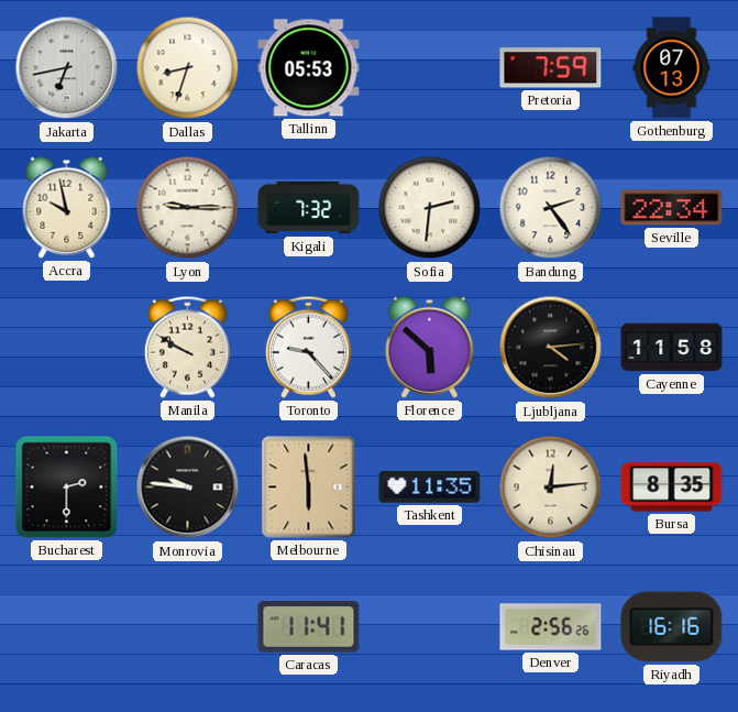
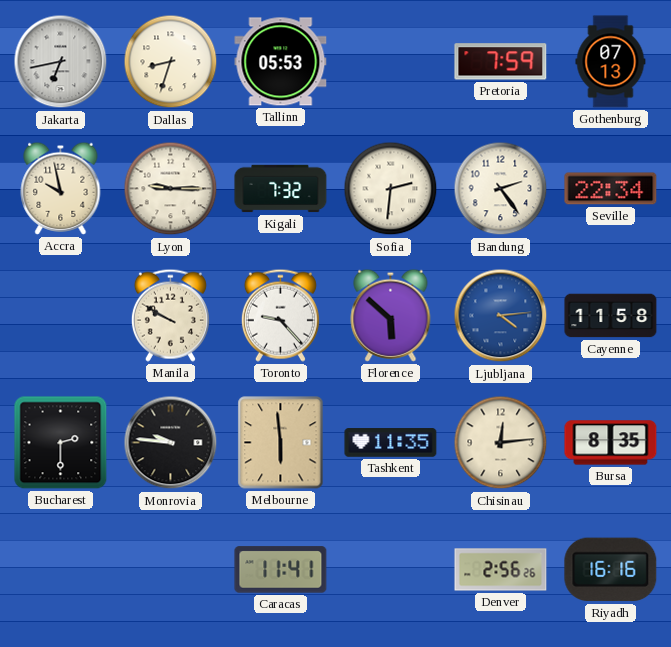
Ljubljana dial: black -> blue
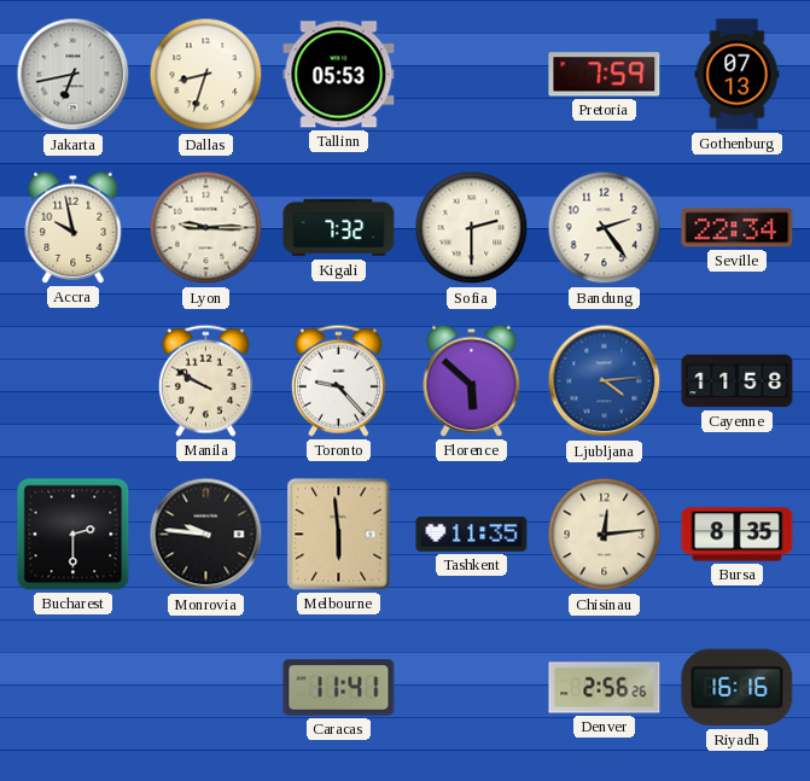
Sofia: 2:31 -> 2:30
